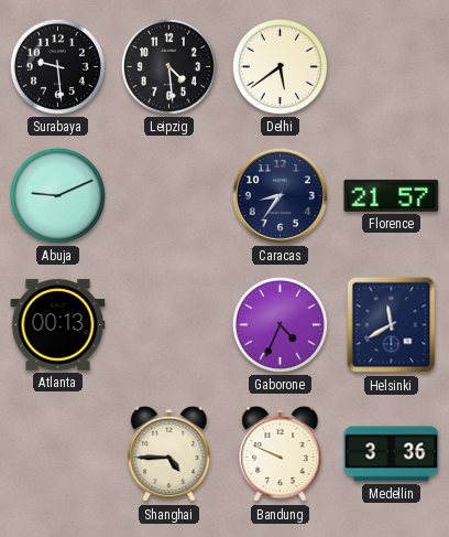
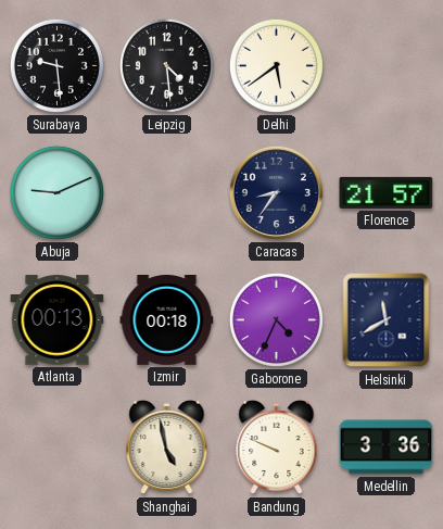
Izmir: none -> 00:18
Shanghai: 4:45 -> 4:58
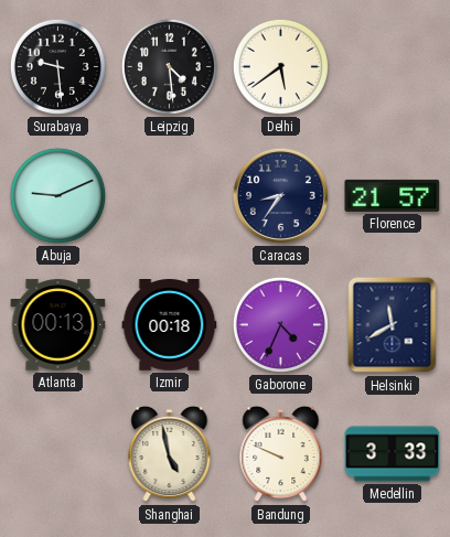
Medellin: 3:36 -> 3:33
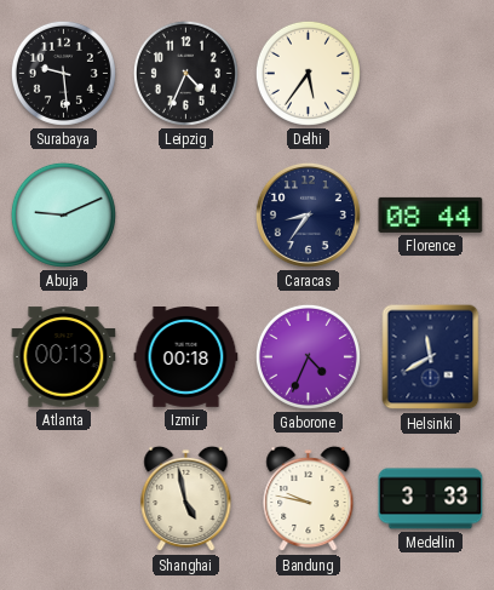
Leipzig: 4:29 -> 4:34
Delhi: 5:39 -> 5:36
Florence: 21:57 -> 08:44
Bandung: 9:49 -> 9:47
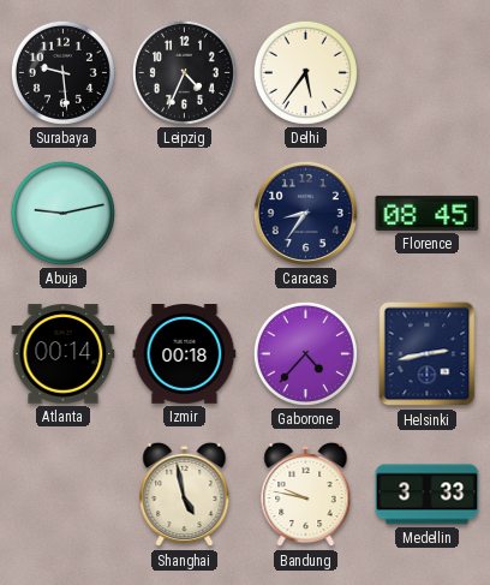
Abuja: 9:11 -> 9:13
Florence: 08:44 -> 08:45
Atlanta: 00:13 -> 00:14
Gaborone: 4:34 -> 4:37
Helsinki: 11:40 -> 2:43
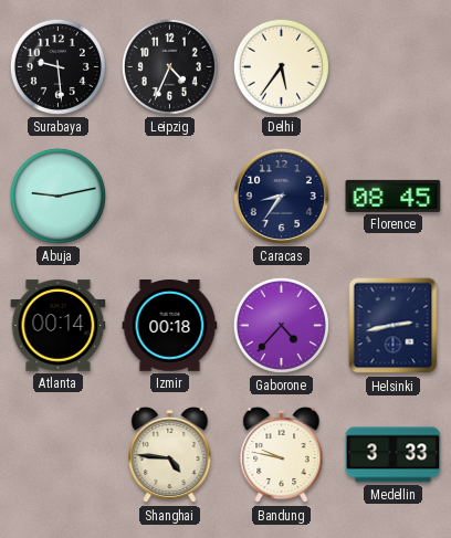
Shanghai: 4:58 -> 4:46
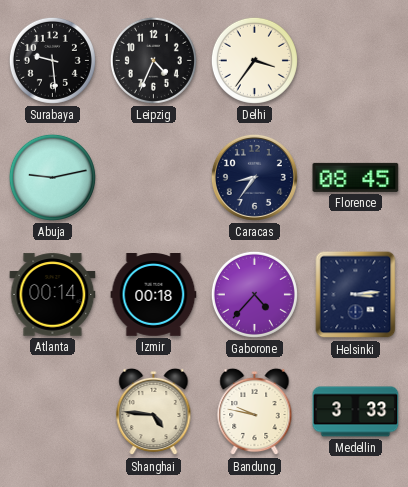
Delhi: 5:36 -> 3:36
Helsinki: 2:43 -> 3:14
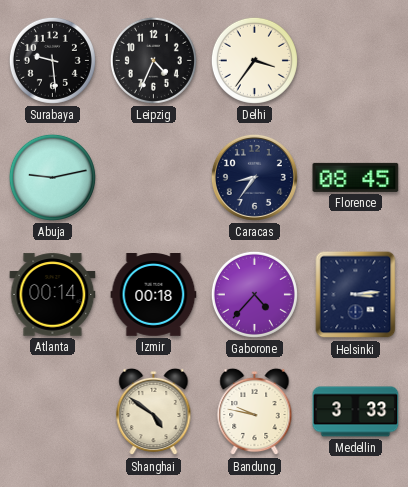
Shanghai: 4:46 -> 4:51
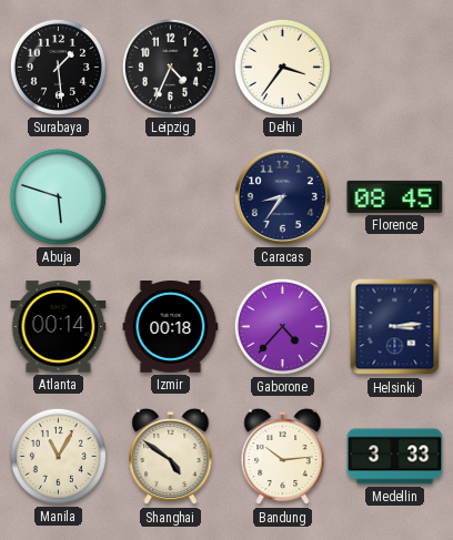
Surabaya: 9:29 -> 1:29
Abuja: 9:13 -> 5:48
Manila: none -> 11:05
Bandung: 9:47 -> 10:14
